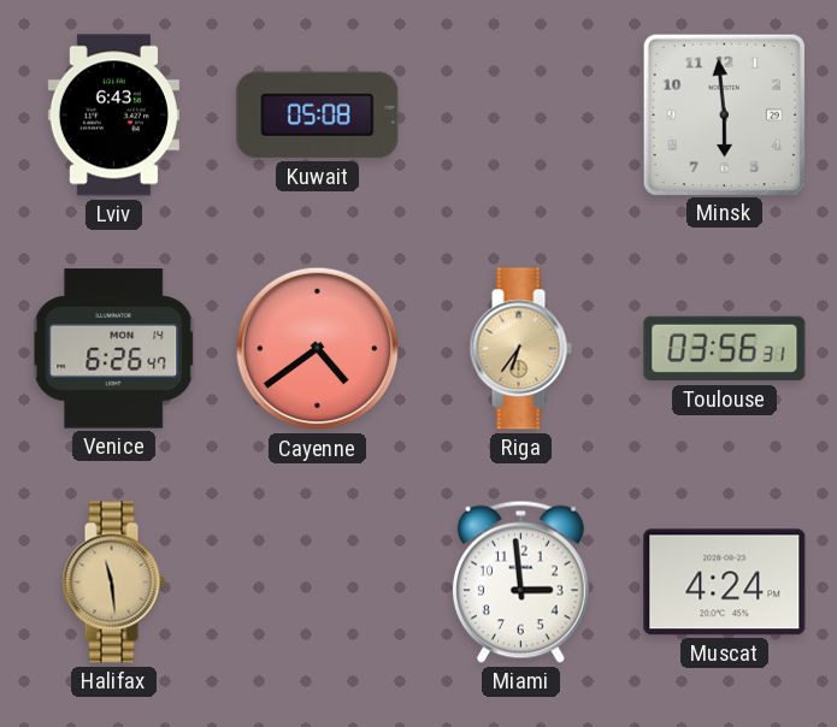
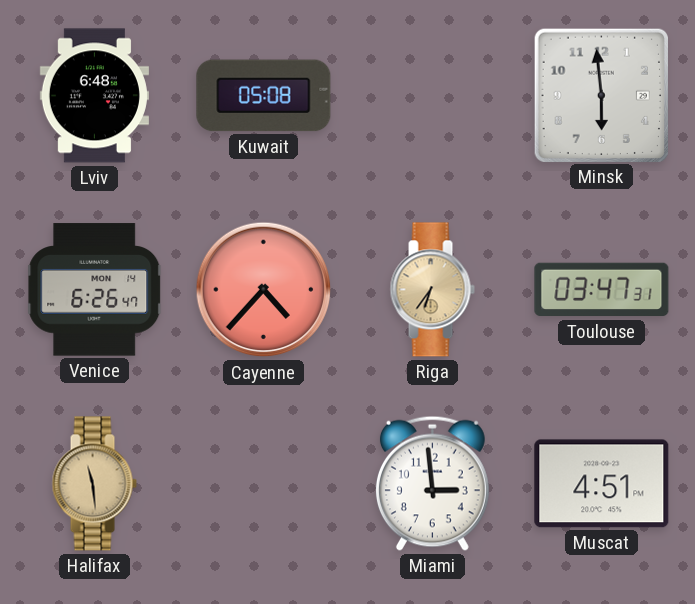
Lviv: 6:43 -> 6:48
Cayenne: 4:39 -> 4:37
Toulouse: 03:56 -> 03:47
Muscat: 4:24 -> 4:51
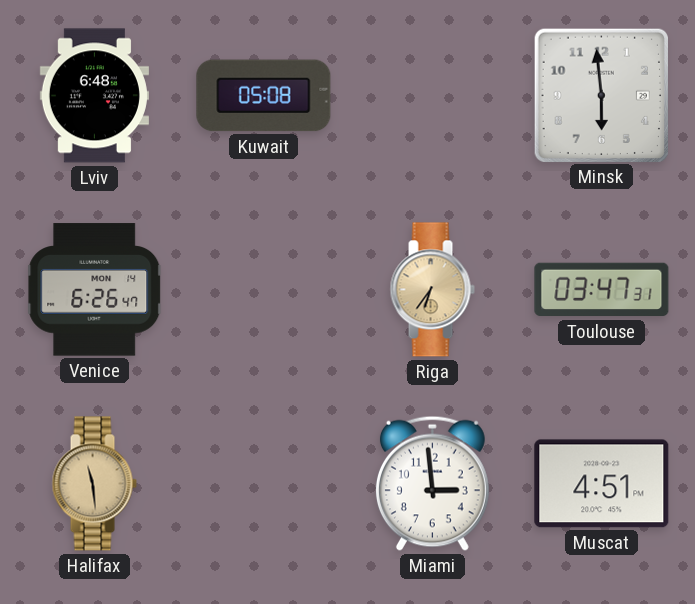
Cayenne: 4:37 -> none
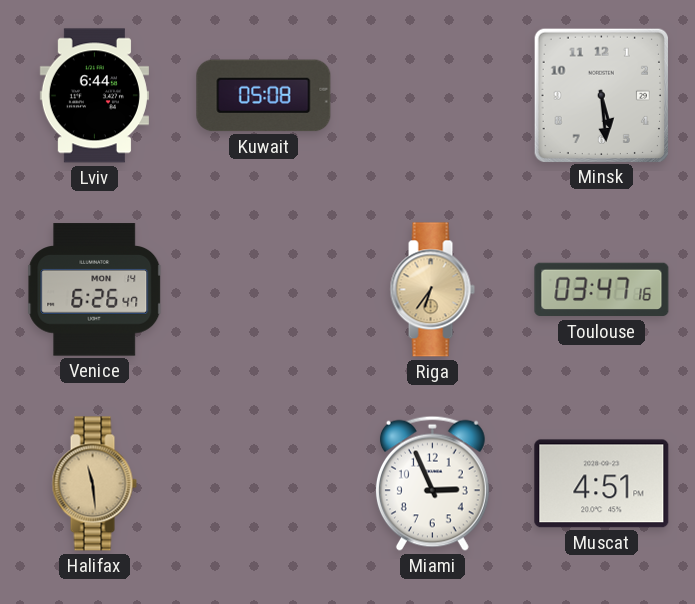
Lviv: 6:48 -> 6:44
Minsk: 5:59 -> 5:29
Toulouse: 03:47:31 -> 03:47:16
Miami: 2:59 -> 2:56
